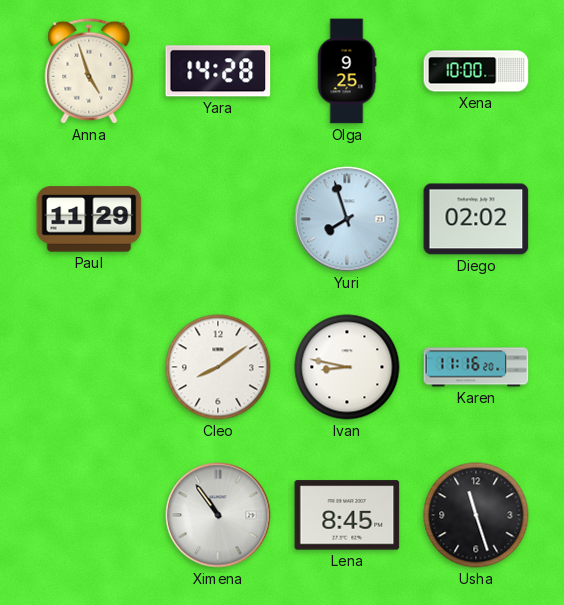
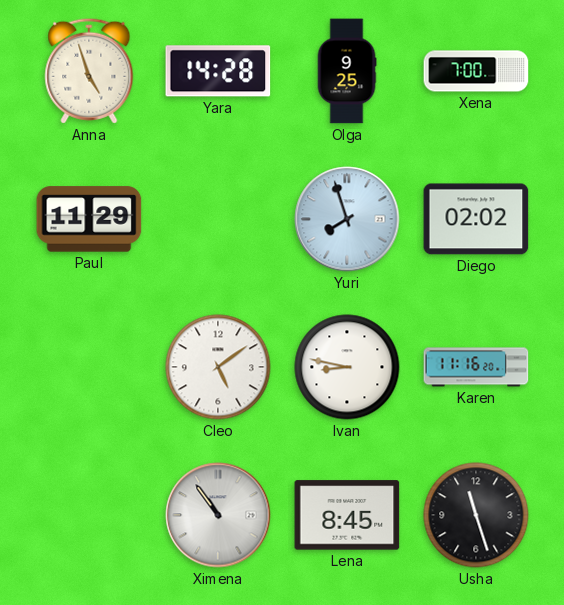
Xena: 10:00 -> 7:00
Cleo: 8:09 -> 5:09
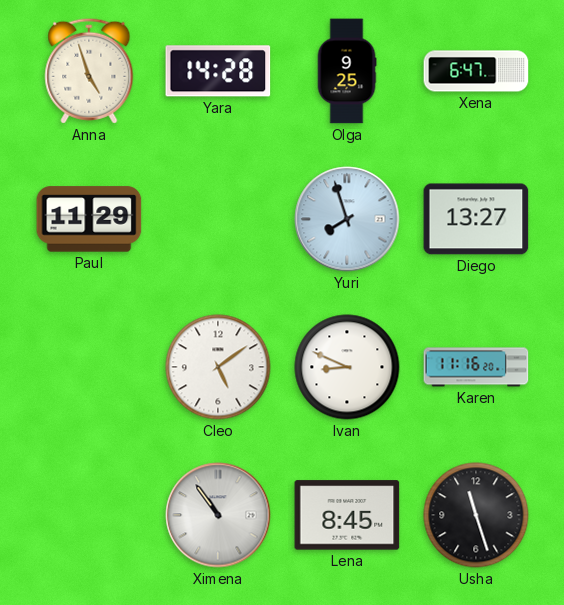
Xena: 7:00 -> 6:47
Diego: 02:02 -> 13:27
Ivan: 8:47 -> 8:49
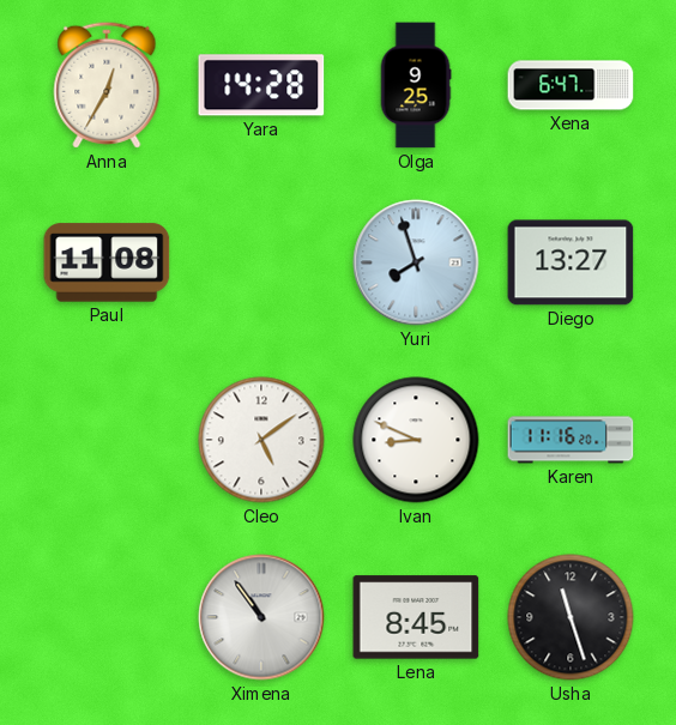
Anna: 4:57 -> 12:35
Paul: 11:29 -> 11:08
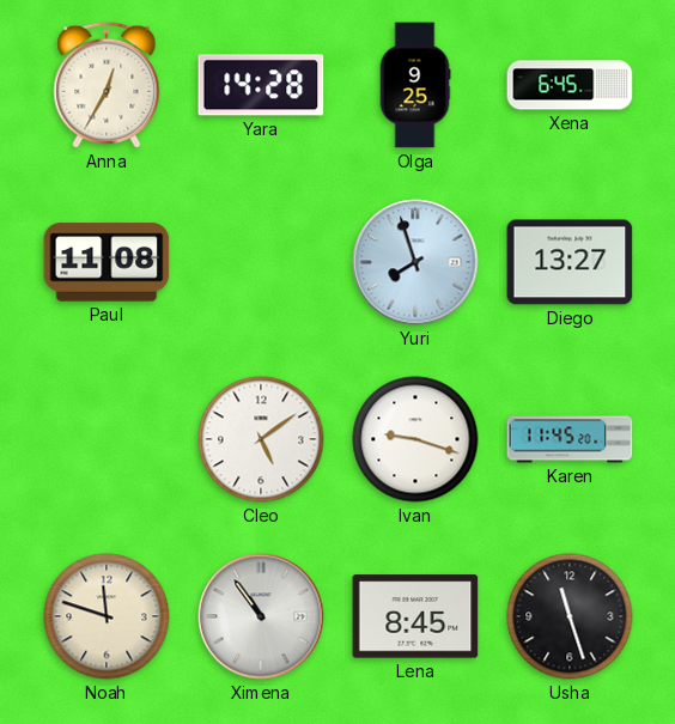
Xena: 6:47 -> 6:45
Ivan: 8:49 -> 9:18
Karen: 11:16 -> 11:45
Noah: none -> 11:48
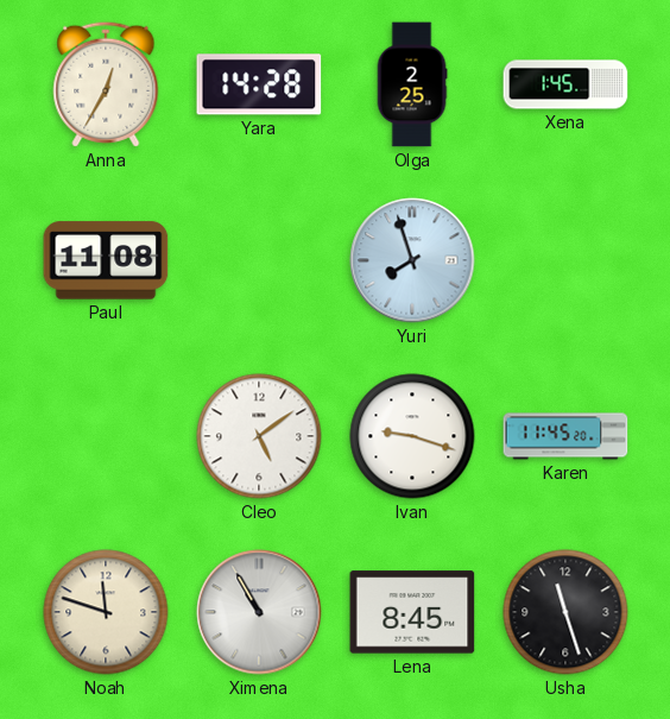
Olga: 9:25 -> 2:25
Xena: 6:45 -> 1:45
Diego: 13:27 -> none
Ximena: 10:54 -> 10:55
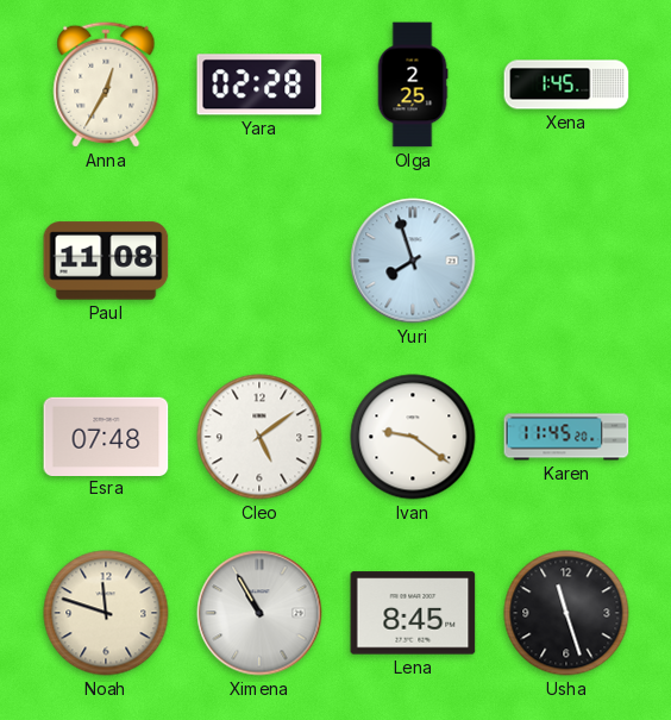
Yara: 14:28 -> 02:28
Esra: none -> 07:48
Ivan: 9:18 -> 9:21
